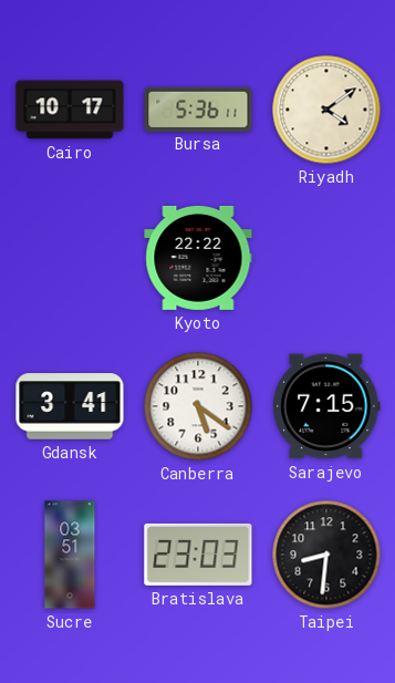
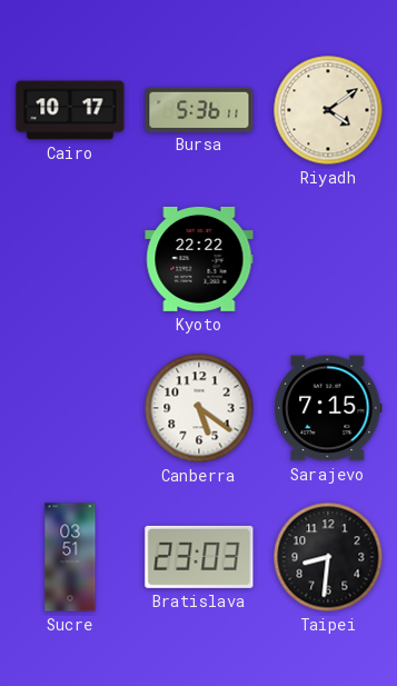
Gdansk: 3:41 -> none
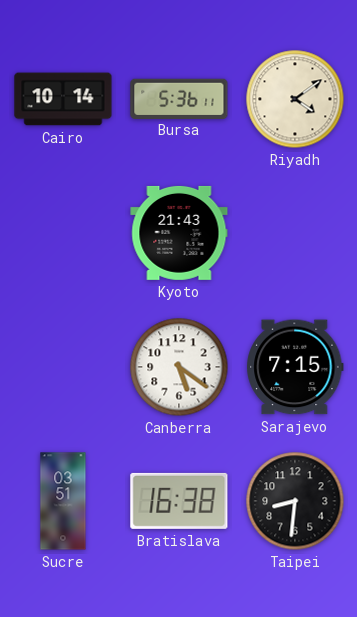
Cairo: 10:17 -> 10:14
Kyoto: 22:22 -> 21:43
Bratislava: 23:03 -> 16:38
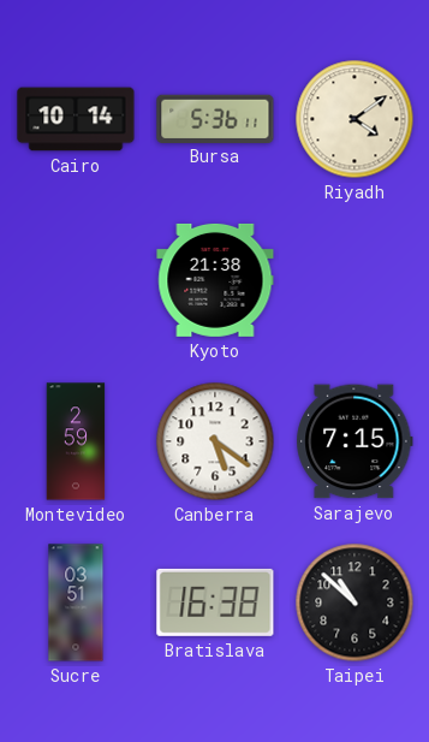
Kyoto: 21:43 -> 21:38
Montevideo: none -> 2:59
Taipei: 8:31 -> 10:52
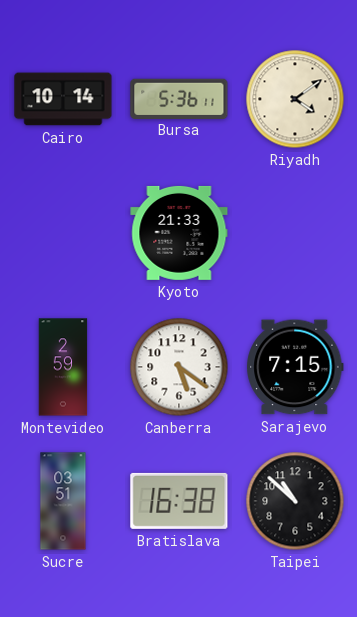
Kyoto: 21:38 -> 21:33
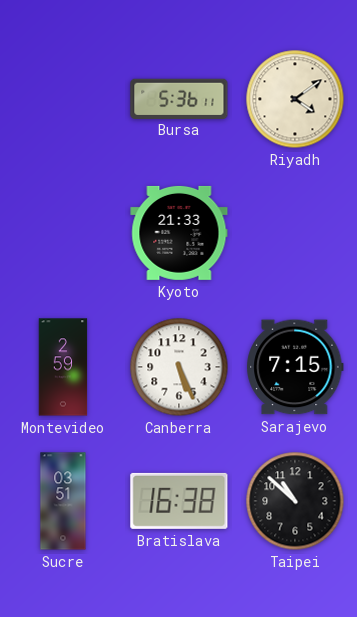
Cairo: 10:14 -> none
Canberra: 5:21 -> 5:26
